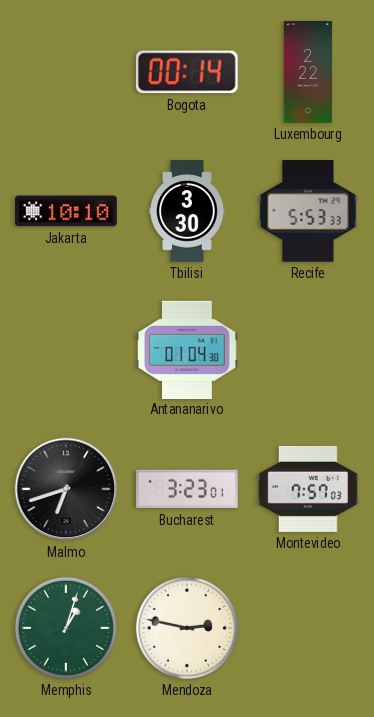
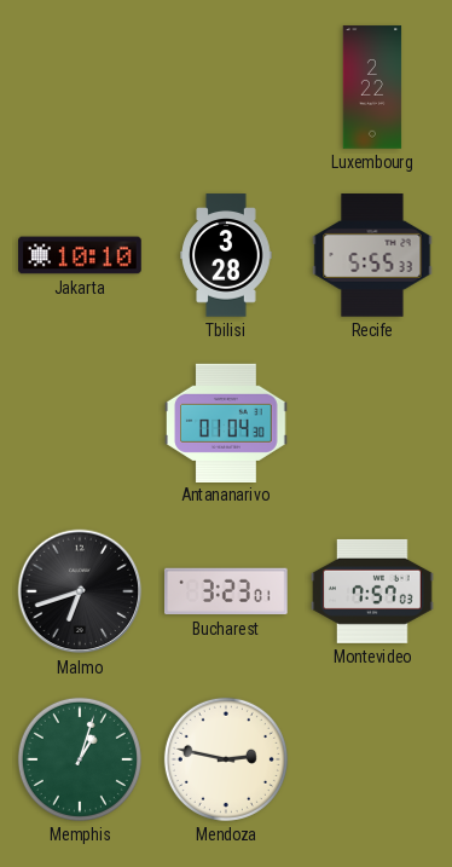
Bogota: 00:14 -> none
Tbilisi: 3:30 -> 3:28
Recife: 5:53 -> 5:55
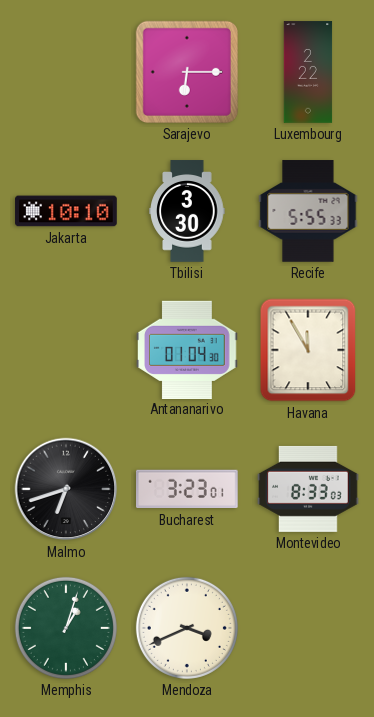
Sarajevo: none -> 6:15
Tbilisi: 3:28 -> 3:30
Havana: none -> 11:55
Montevideo: 7:57 -> 8:33
Mendoza: 2:47 -> 3:41
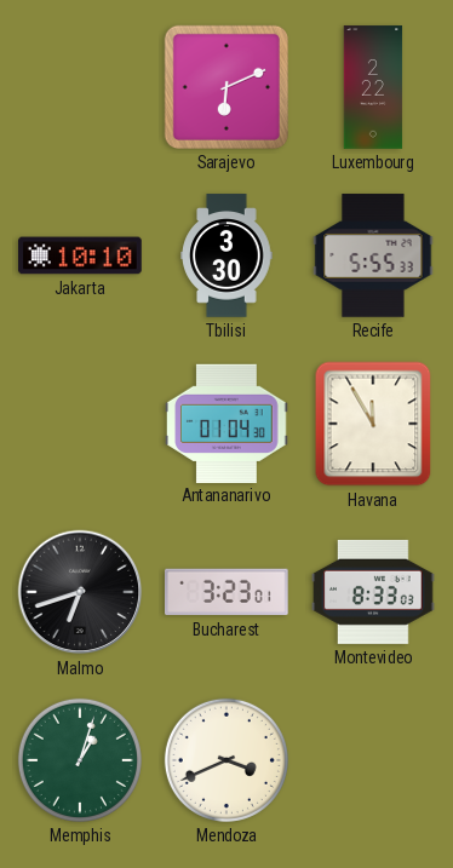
Sarajevo: 6:15 -> 6:11
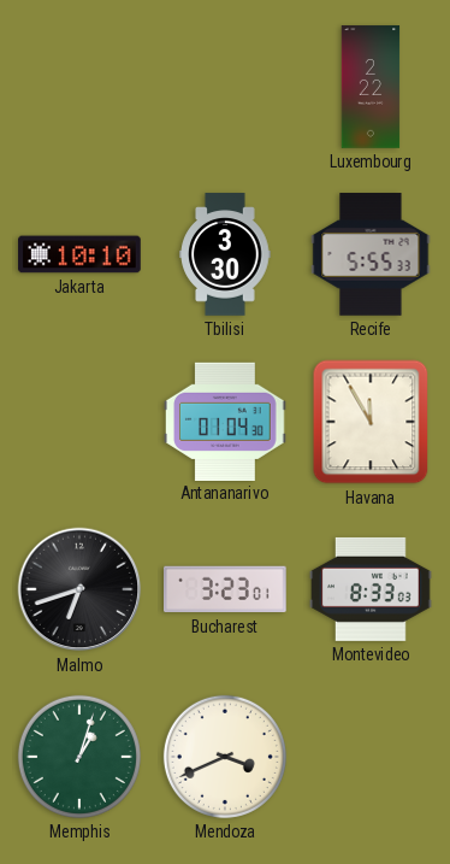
Sarajevo: 6:11 -> none
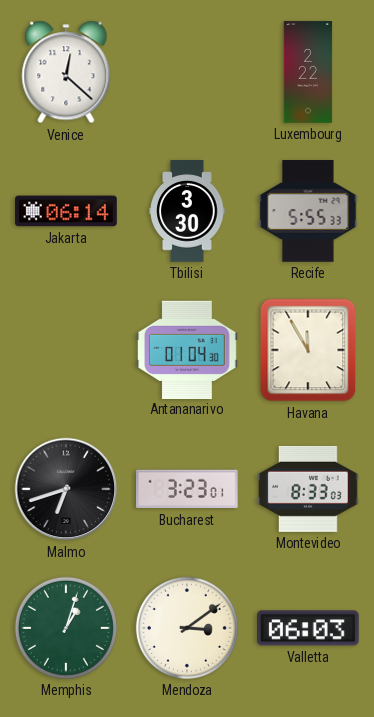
Venice: none -> 12:22
Jakarta: 10:10 -> 06:14
Mendoza: 3:41 -> 3:09
Valletta: none -> 06:03
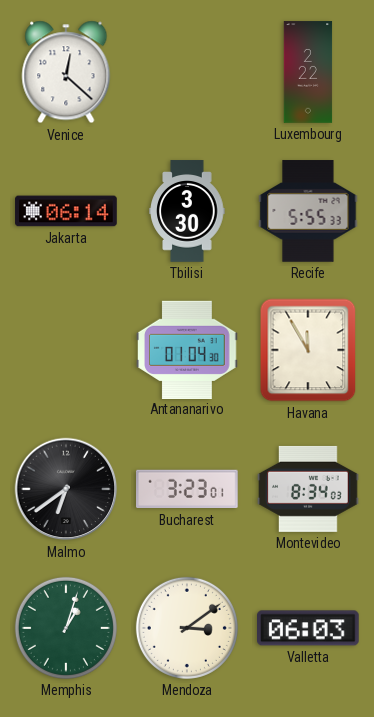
Malmo: 6:42 -> 6:39
Montevideo: 8:33 -> 8:34
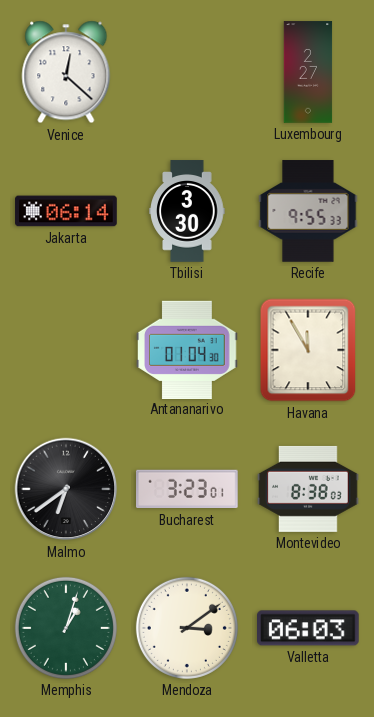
Luxembourg: 2:22 -> 2:27
Recife: 5:55 -> 9:55
Montevideo: 8:34 -> 8:38
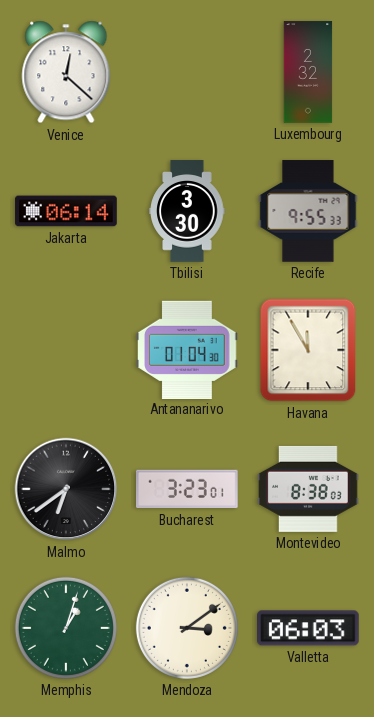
Luxembourg: 2:27 -> 2:32
